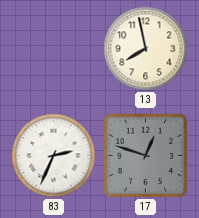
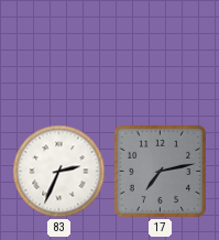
13: 7:58 -> none
17: 12:48 -> 7:13
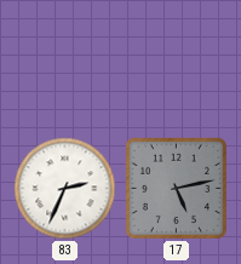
17: 7:13 -> 5:13
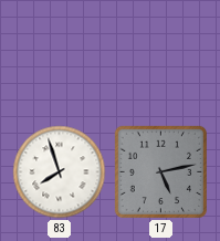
83: 2:34 -> 7:57
